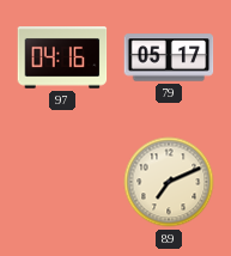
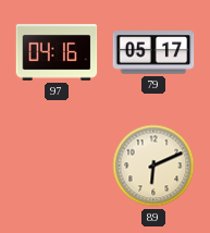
89: 7:11 -> 6:11
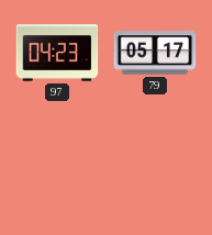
97: 04:16 -> 04:23
89: 6:11 -> none
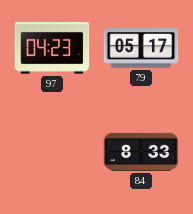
84: none -> 8:33
